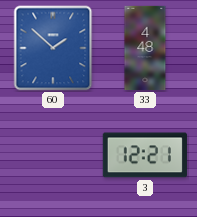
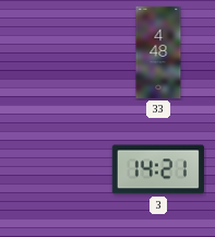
60: 1:52 -> none
3: 12:21 -> 14:21
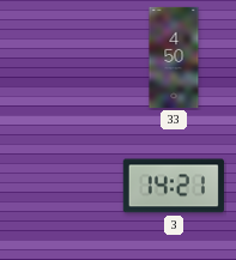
33: 4:48 -> 4:50
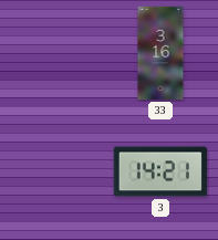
33: 4:50 -> 3:16
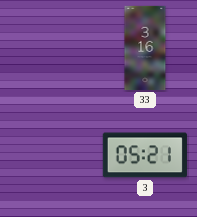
3: 14:21 -> 05:21
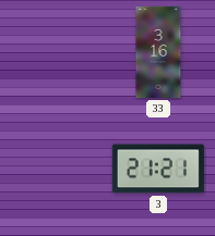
3: 05:21 -> 21:21
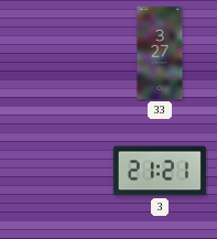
33: 3:16 -> 3:27
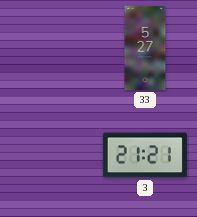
33: 3:27 -> 5:27
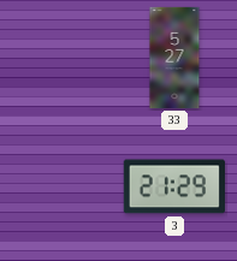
3: 21:21 -> 21:29
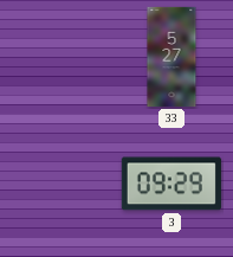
3: 21:29 -> 09:29
